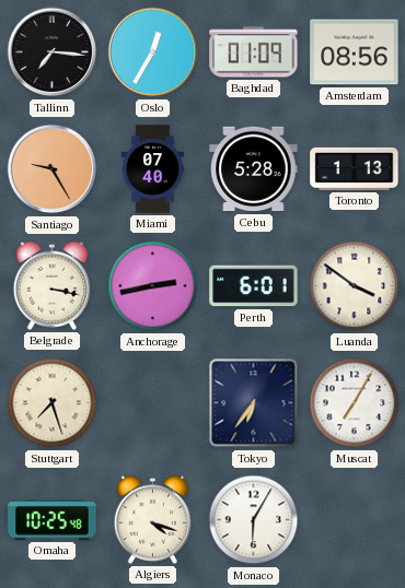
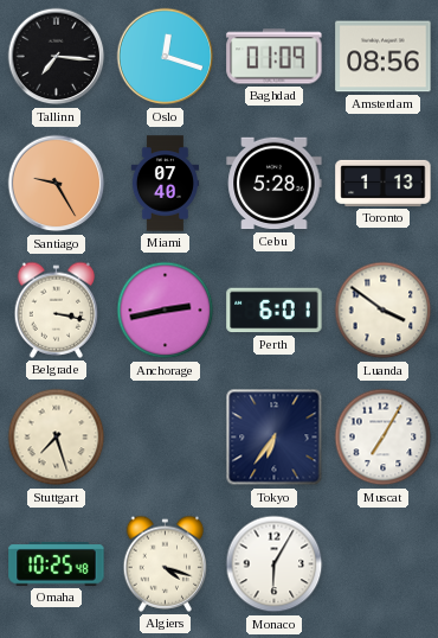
Oslo: 12:35 -> 12:18
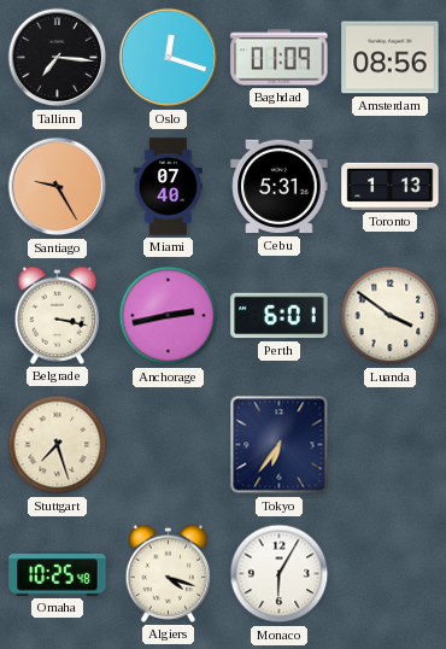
Cebu: 5:28 -> 5:31
Muscat: 7:05 -> none
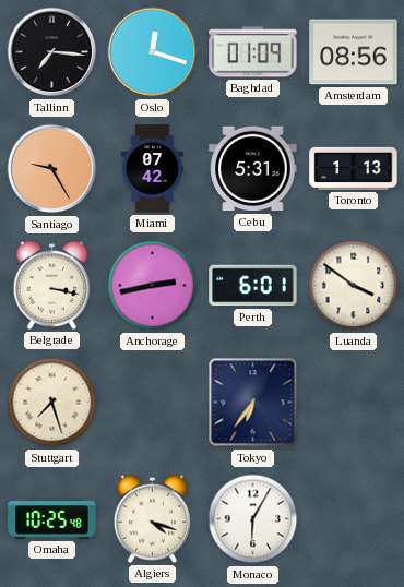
Miami: 07:40 -> 07:42
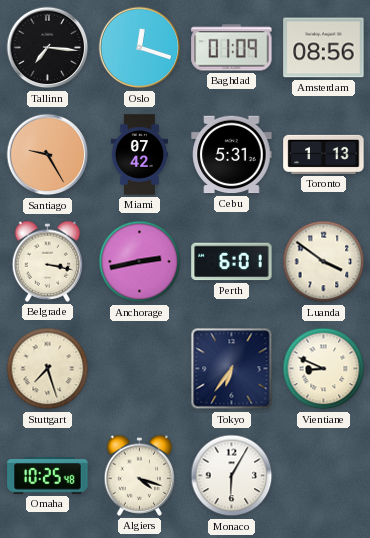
Vientiane: none -> 8:49
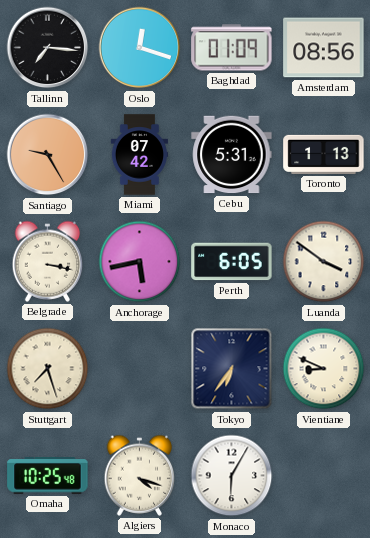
Anchorage: 2:43 -> 5:43
Perth: 6:01 -> 6:05
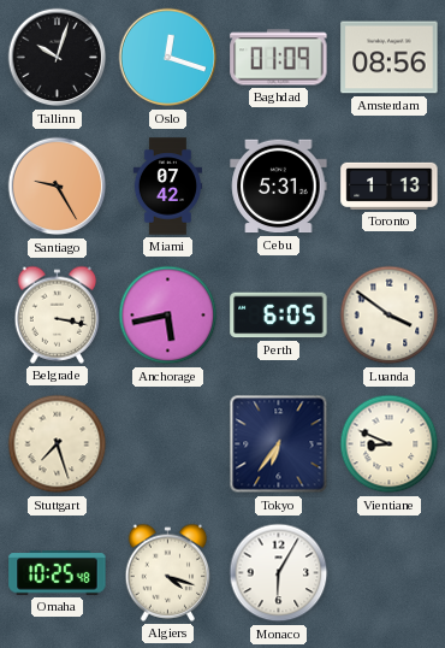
Tallinn: 7:16 -> 10:03
